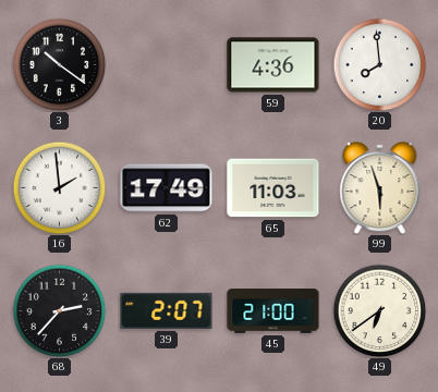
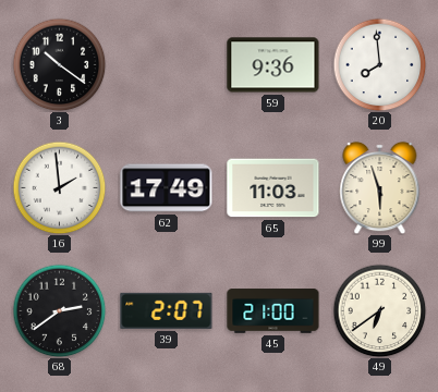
59: 4:36 -> 9:36
68: 2:37 -> 2:39
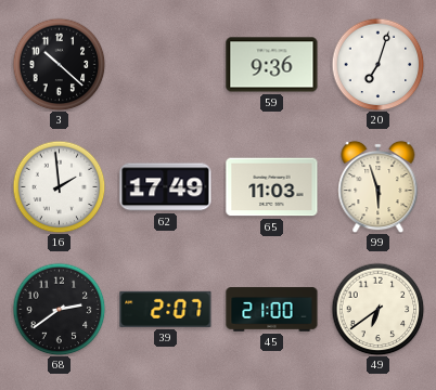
3: 10:21 -> 10:22
20: 7:59 -> 7:03
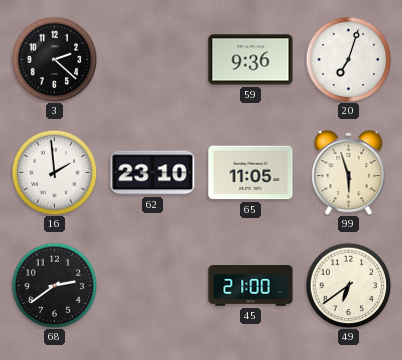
3: 10:22 -> 2:22
62: 17:49 -> 23:10
65: 11:03 -> 11:05
39: 2:07 -> none
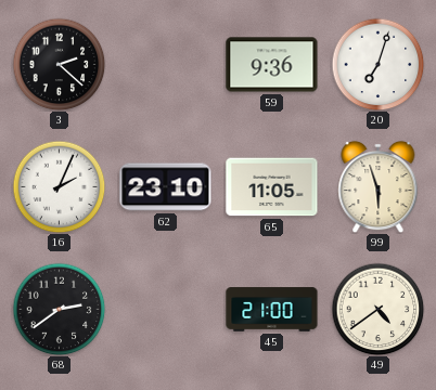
16: 1:59 -> 2:04
49: 6:39 -> 4:39
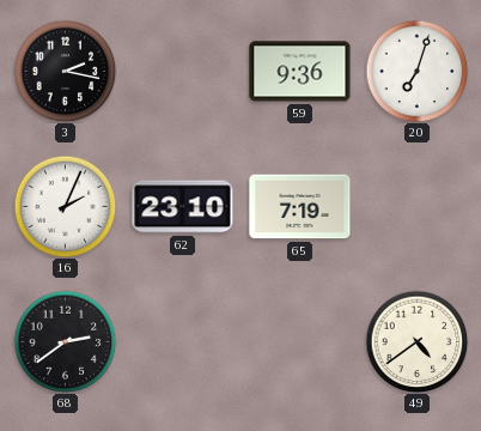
3: 2:22 -> 2:17
65: 11:05 -> 7:19
99: 5:57 -> none
45: 21:00 -> none
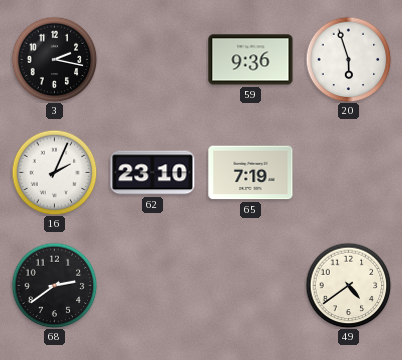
20: 7:03 -> 5:57
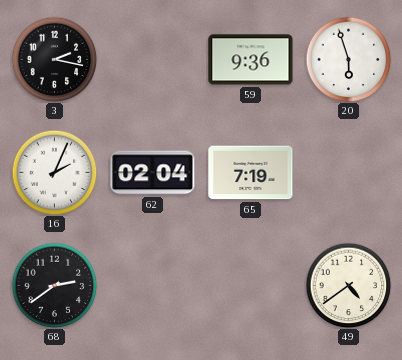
62: 23:10 -> 02:04
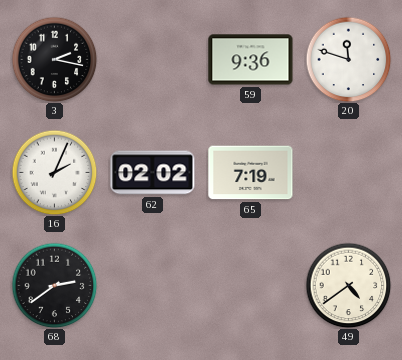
20: 5:57 -> 11:48
62: 02:04 -> 02:02
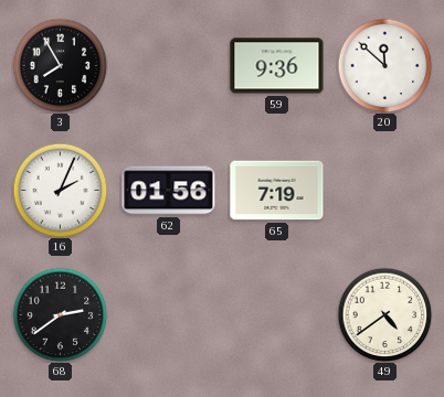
3: 2:17 -> 7:55
20: 11:48 -> 11:52
62: 02:02 -> 01:56
